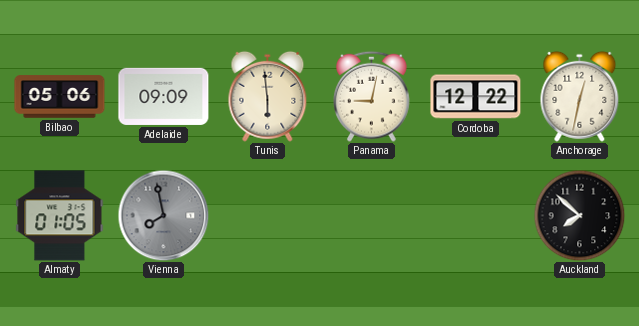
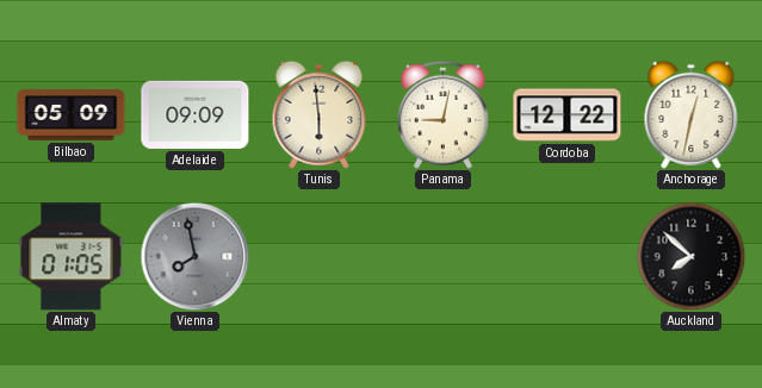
Bilbao: 05:06 -> 05:09
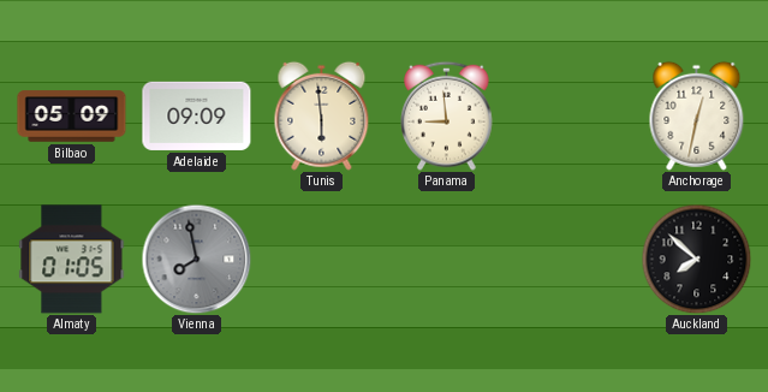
Panama: 9:02 -> 8:59
Cordoba: 12:22 -> none
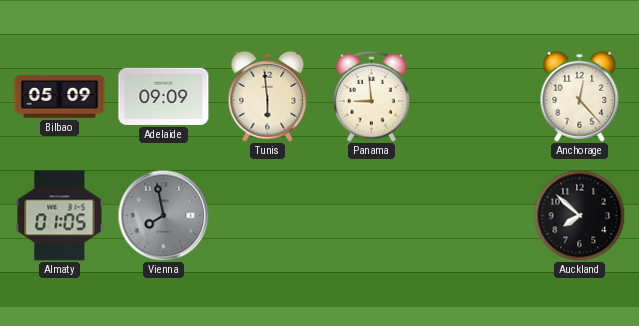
Anchorage: 12:32 -> 12:23
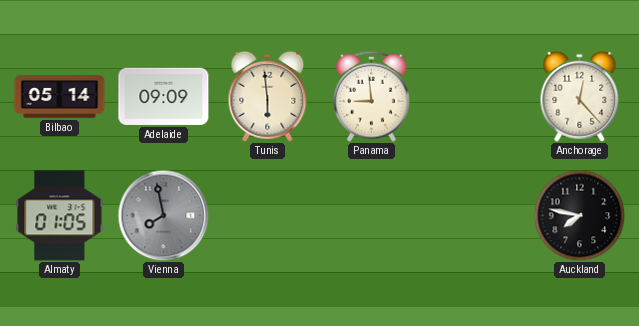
Bilbao: 05:09 -> 05:14
Auckland: 7:52 -> 7:47
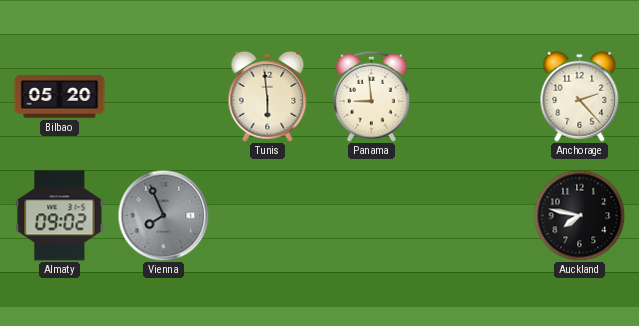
Bilbao: 05:14 -> 05:20
Adelaide: 09:09 -> none
Anchorage: 12:23 -> 2:23
Almaty: 01:05 -> 09:02
Vienna: 7:58 -> 7:56
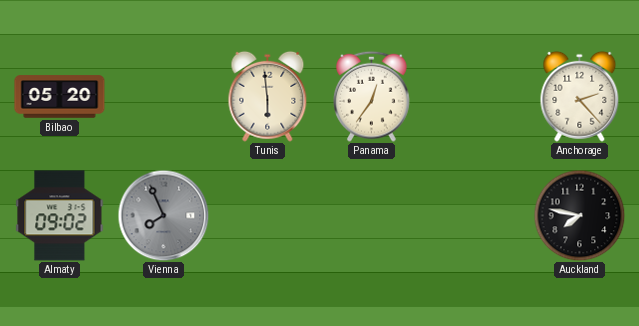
Panama: 8:59 -> 12:36
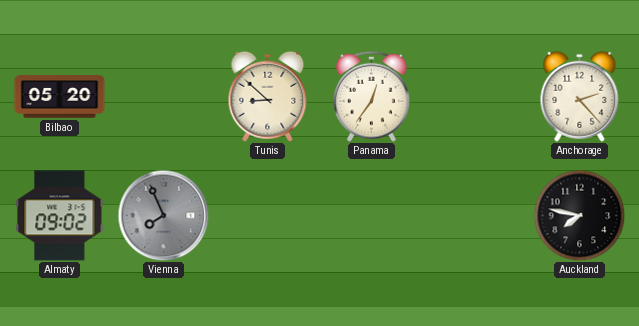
Tunis: 5:59 -> 8:52
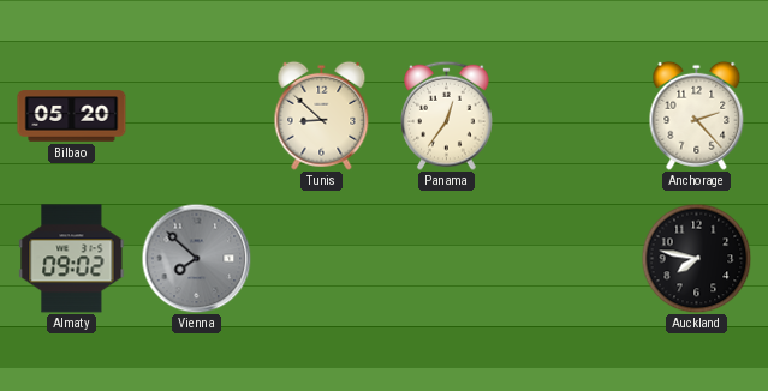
Vienna: 7:56 -> 7:52
